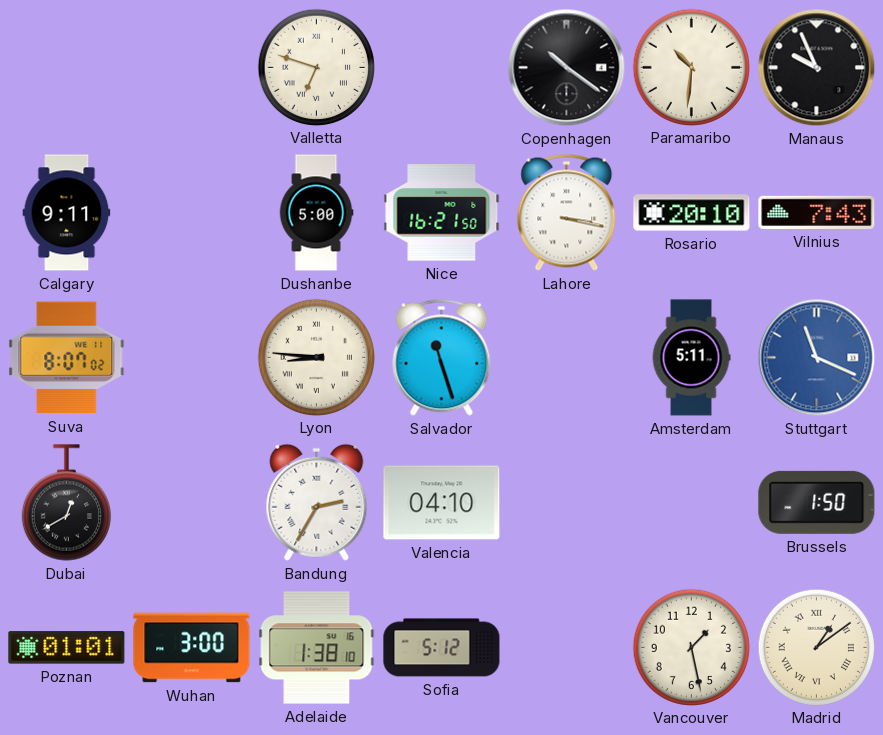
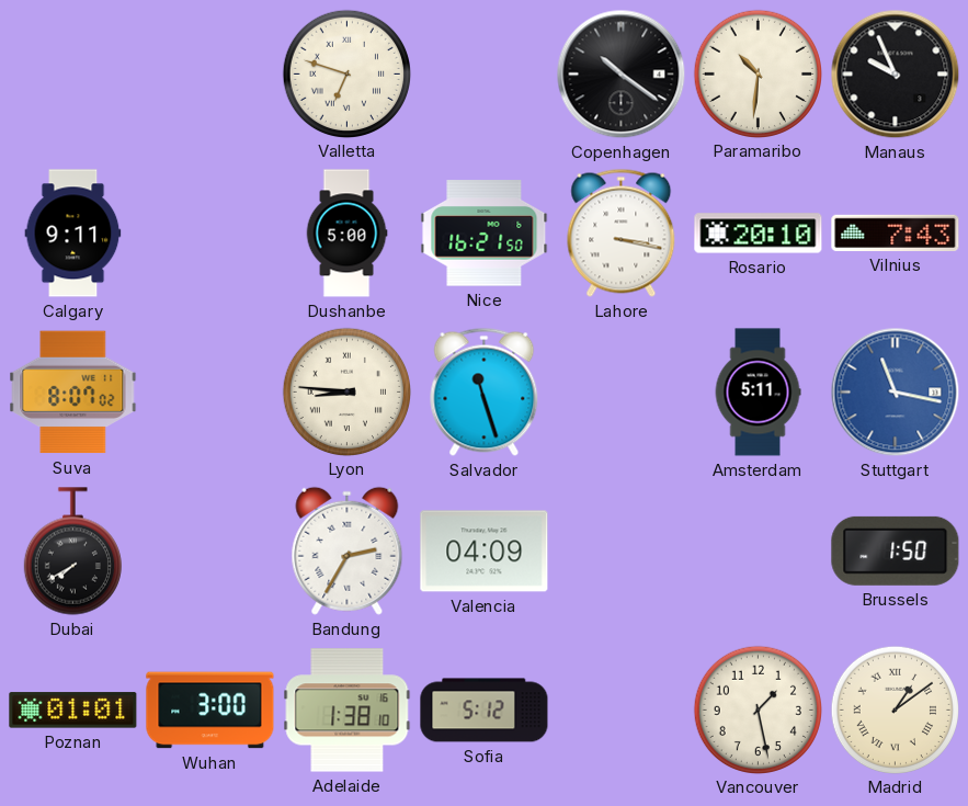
Stuttgart: 11:19 -> 11:17
Dubai: 12:40 -> 7:40
Valencia: 04:10 -> 04:09
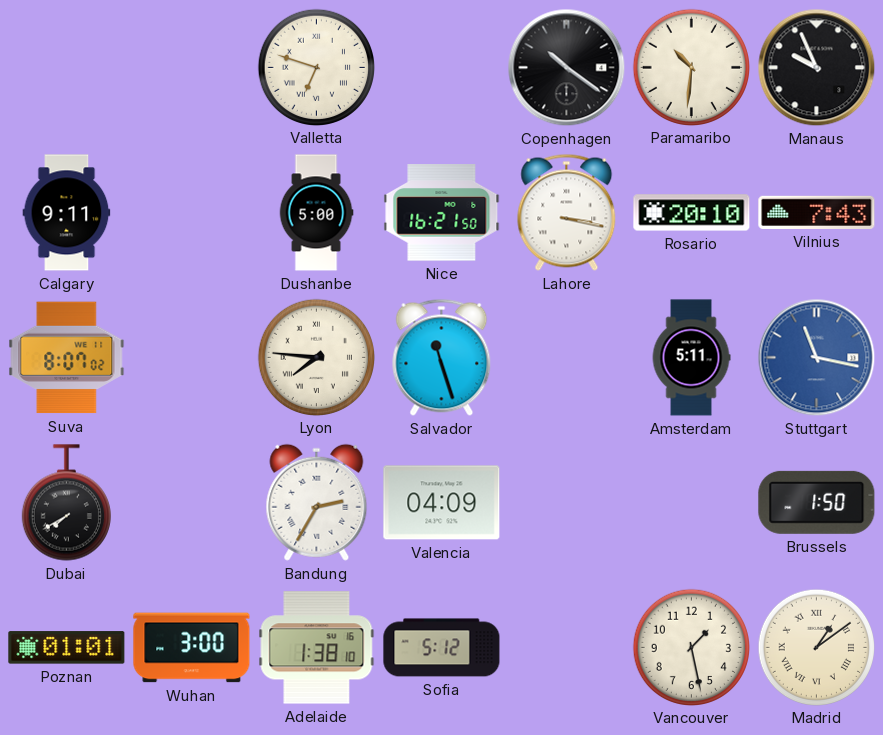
Lyon: 8:46 -> 7:46
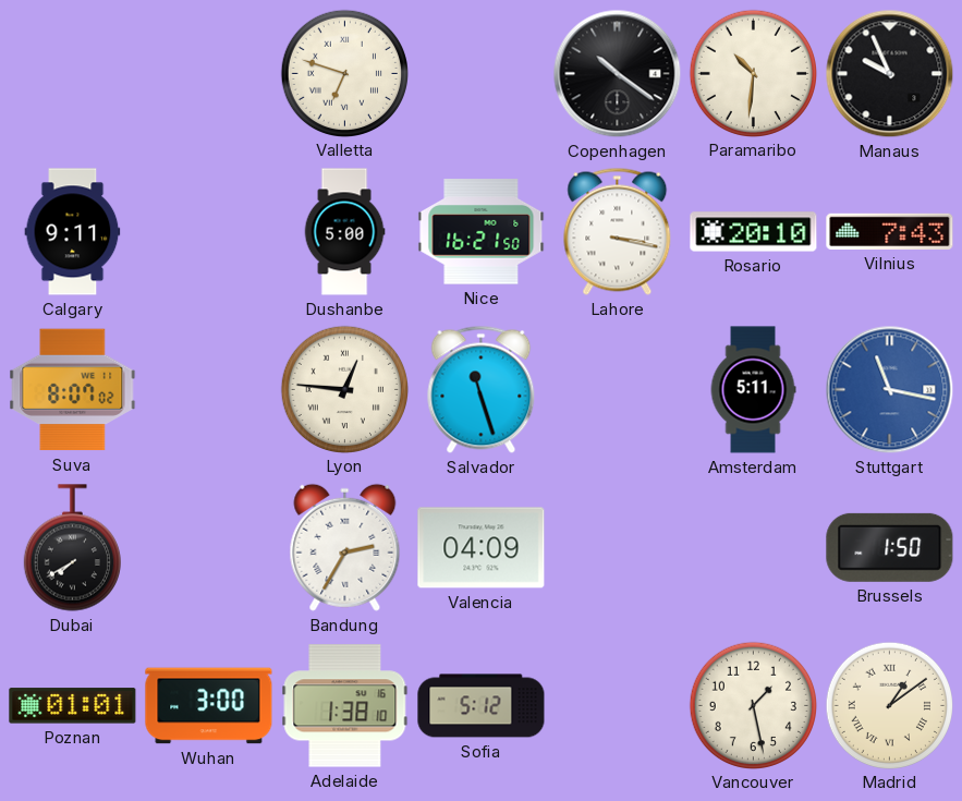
Lyon: 7:46 -> 12:46
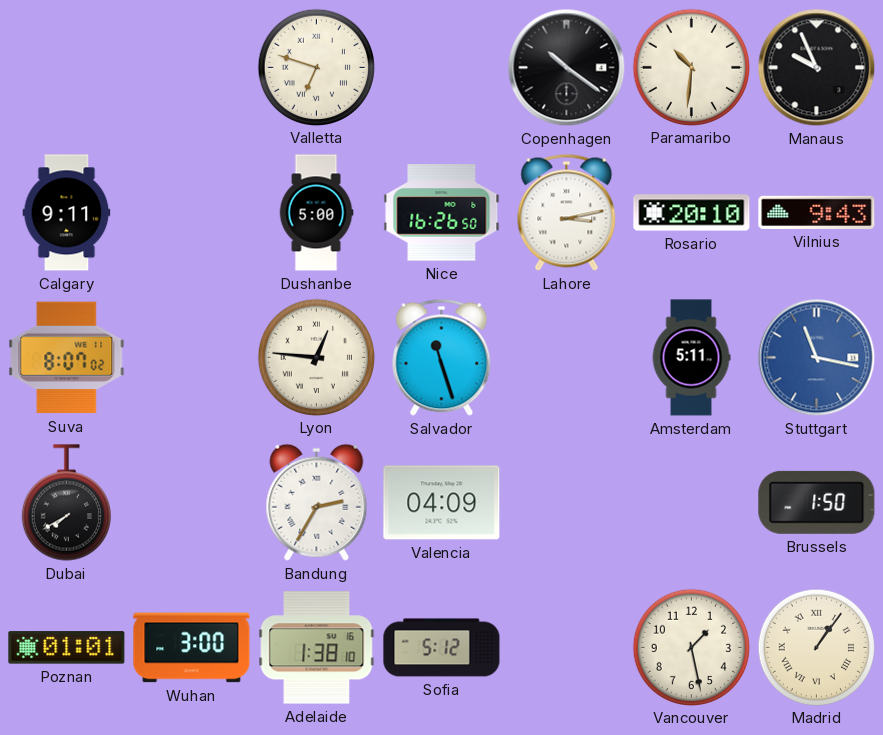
Nice: 16:21 -> 16:26
Lahore: 3:17 -> 3:13
Vilnius: 7:43 -> 9:43
Madrid: 1:09 -> 1:06
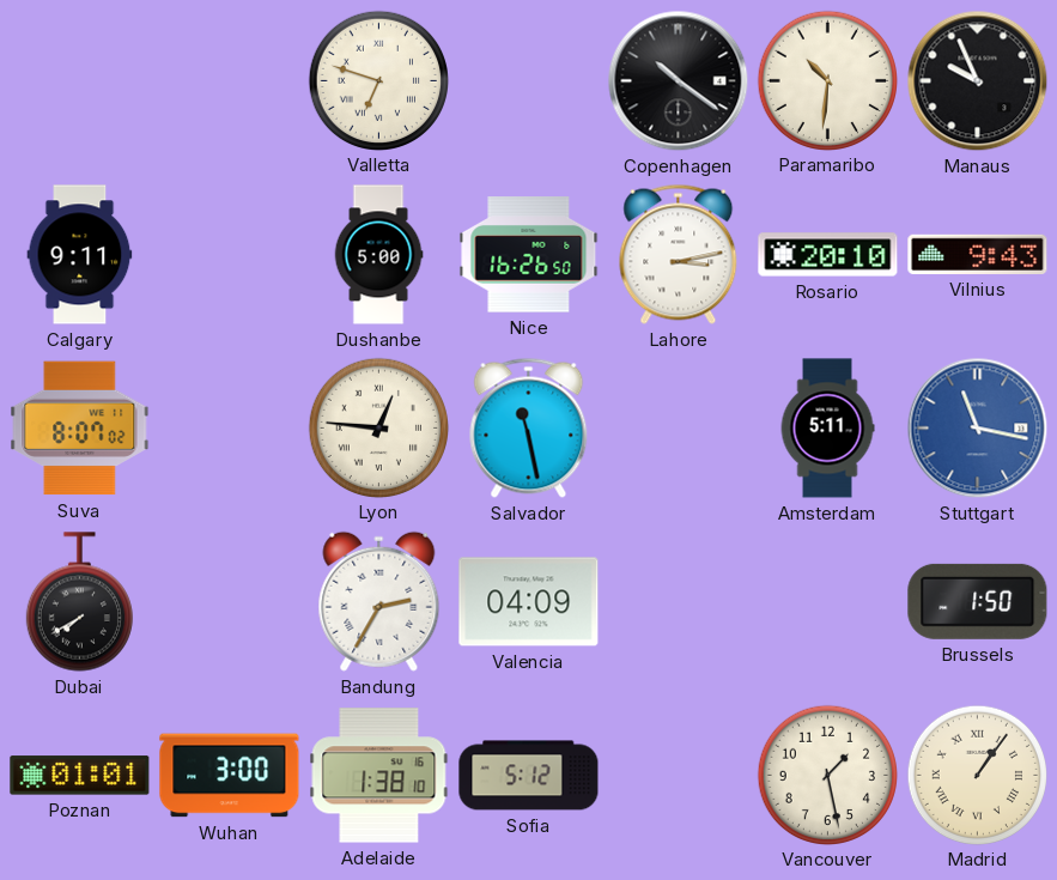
Salvador: 11:27 -> 11:28
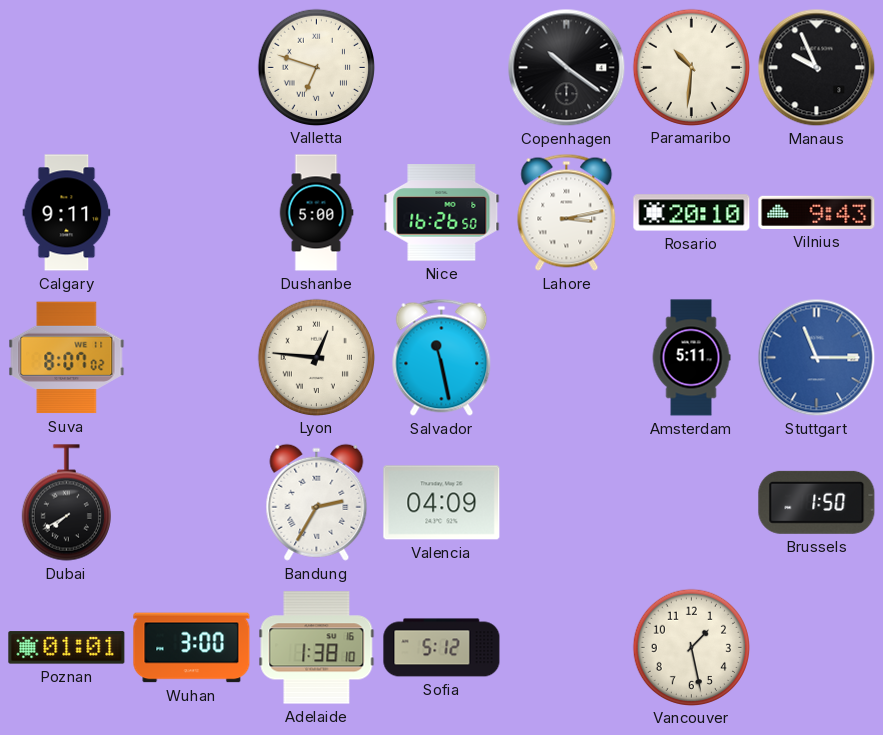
Stuttgart: 11:17 -> 11:15
Madrid: 1:06 -> none
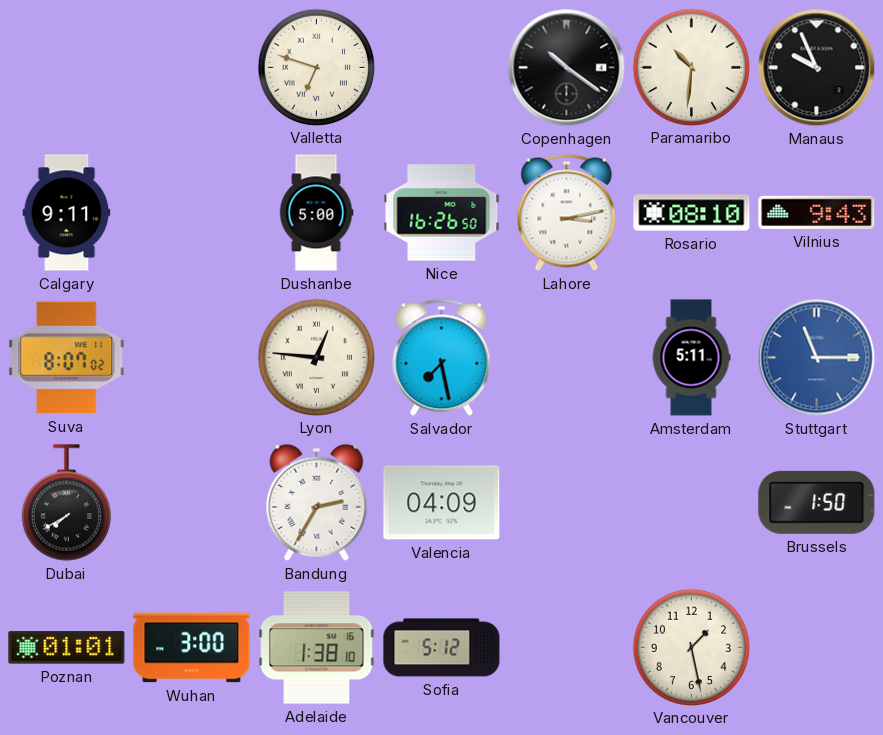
Rosario: 20:10 -> 08:10
Salvador: 11:28 -> 7:28
